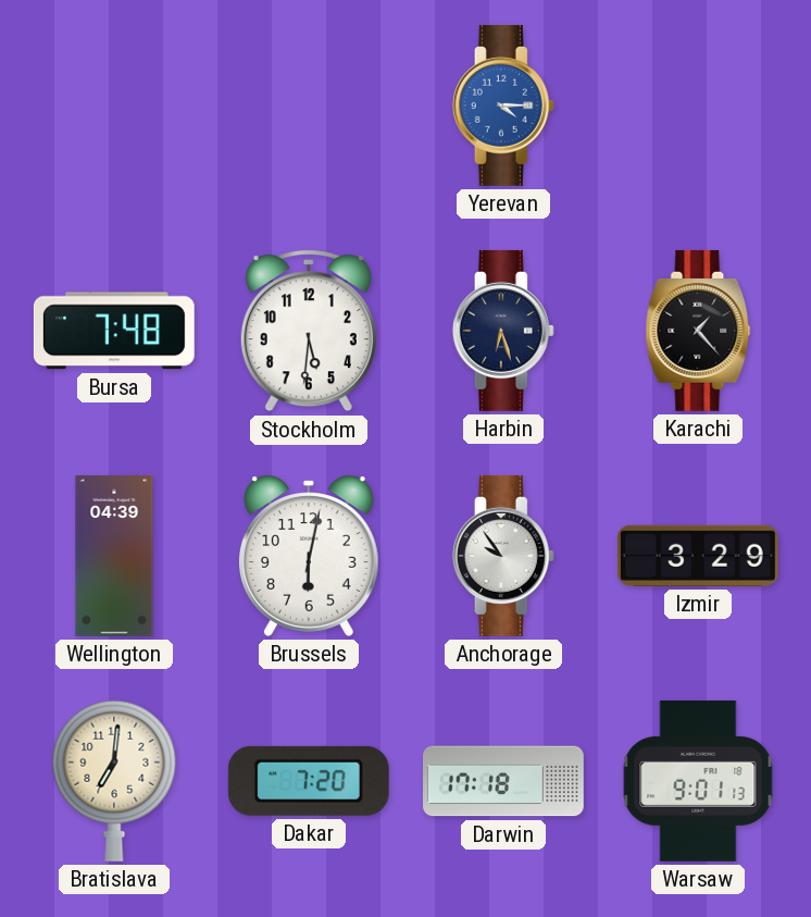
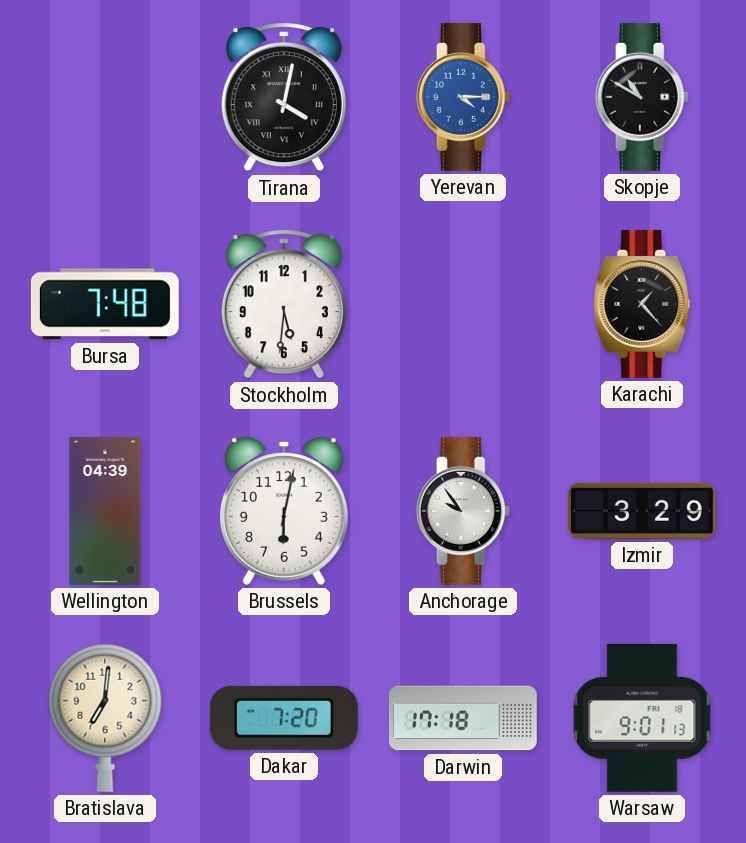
Tirana: none -> 4:02
Skopje: none -> 10:50
Harbin: 6:27 -> none
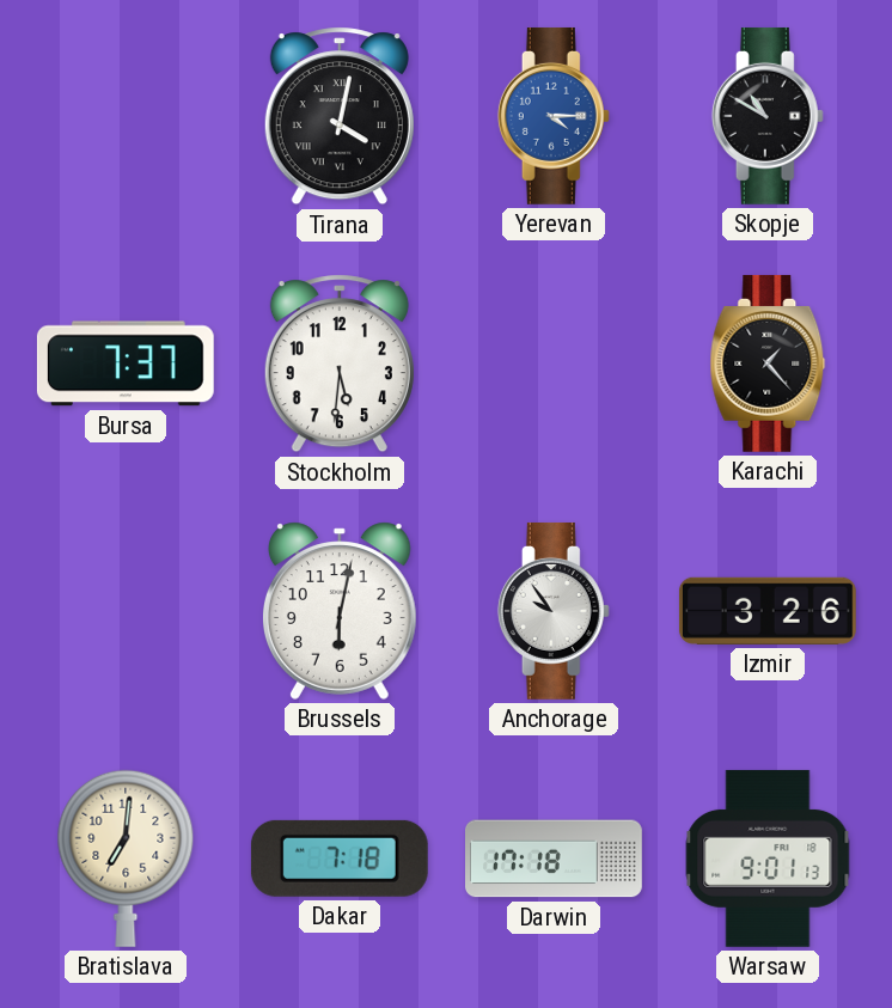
Bursa: 7:48 -> 7:37
Wellington: 04:39 -> none
Izmir: 3:29 -> 3:26
Dakar: 7:20 -> 7:18
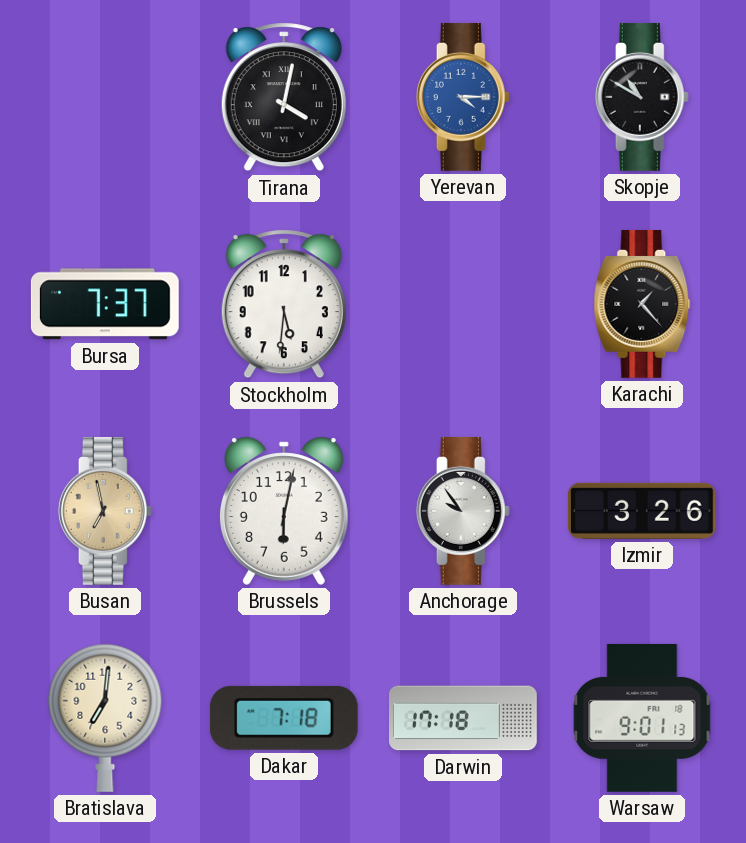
Busan: none -> 6:58
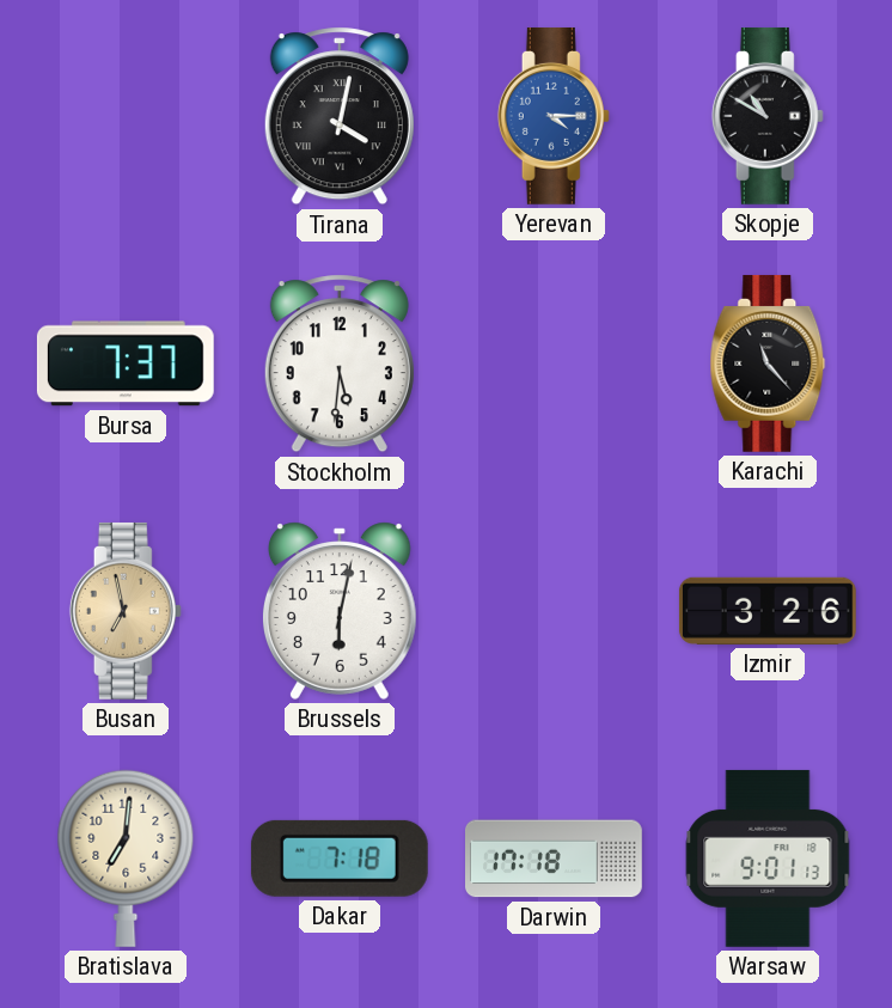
Karachi: 1:23 -> 11:23
Anchorage: 9:54 -> none
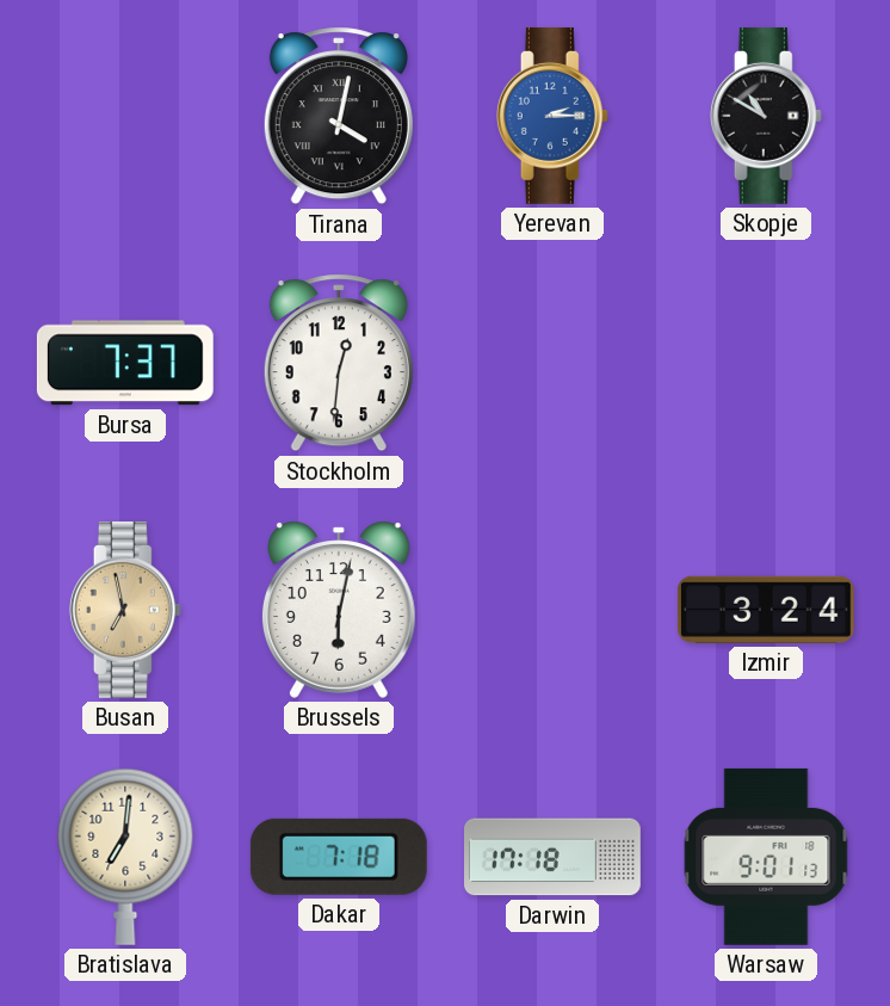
Yerevan: 4:15 -> 2:15
Stockholm: 5:31 -> 12:31
Karachi: 11:23 -> none
Izmir: 3:26 -> 3:24
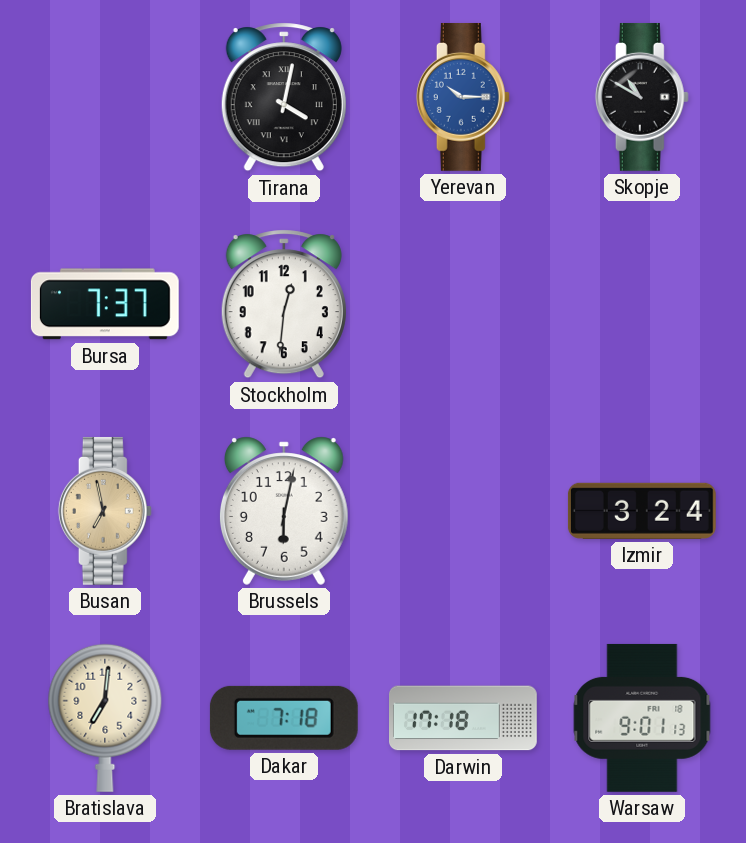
Yerevan: 2:15 -> 10:15
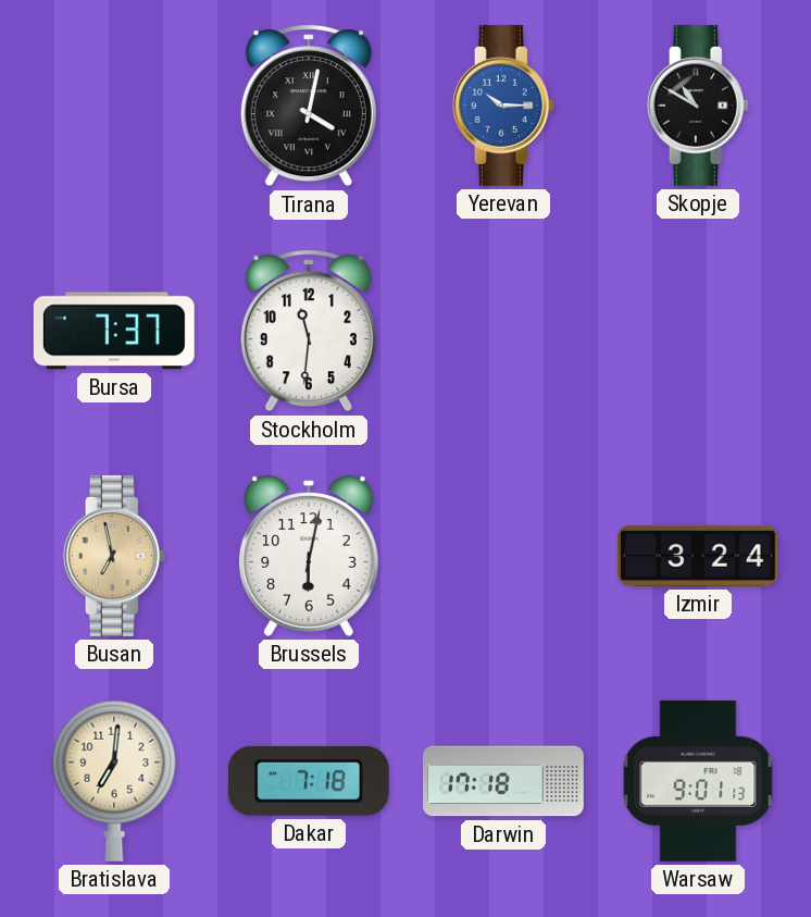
Stockholm: 12:31 -> 11:31
